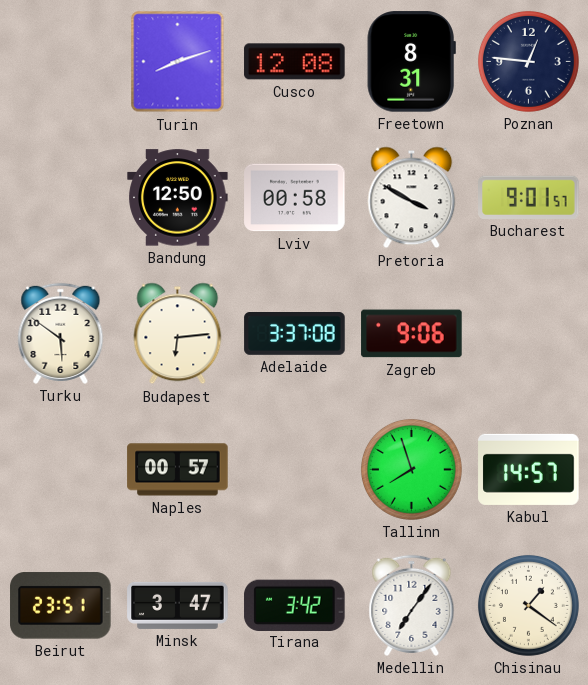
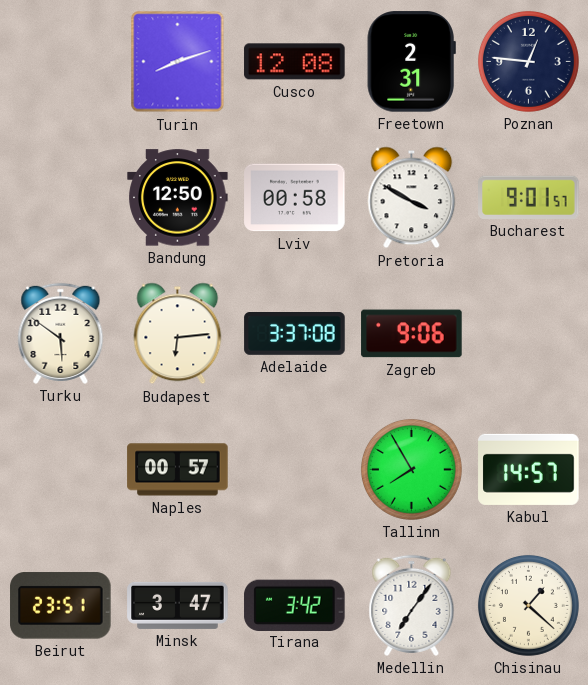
Freetown: 8:31 -> 2:31
Tallinn: 7:57 -> 7:55
Chisinau: 1:21 -> 1:22
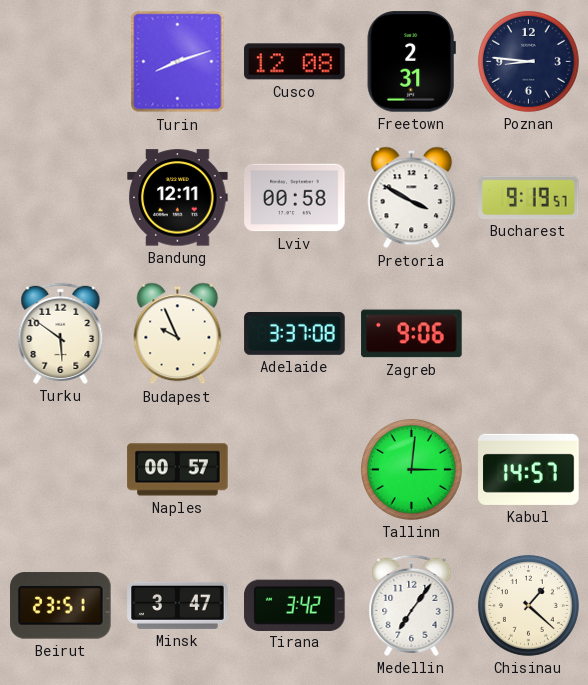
Poznan: 12:46 -> 8:46
Bandung: 12:50 -> 12:11
Bucharest: 9:01 -> 9:19
Budapest: 6:14 -> 9:56
Tallinn: 7:55 -> 3:01
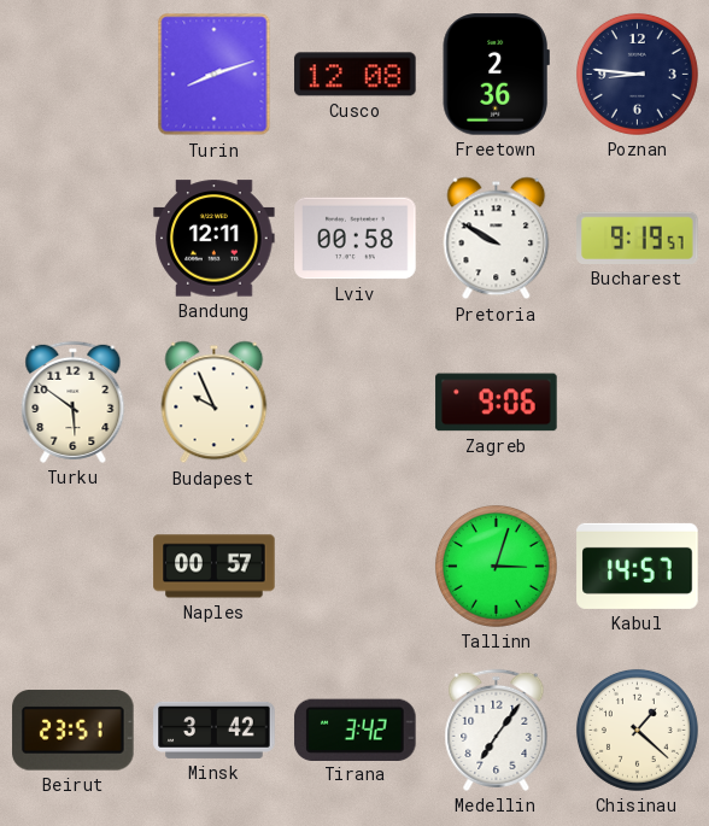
Freetown: 2:31 -> 2:36
Pretoria: 3:50 -> 9:50
Adelaide: 3:37 -> none
Tallinn: 3:01 -> 3:03
Minsk: 3:47 -> 3:42
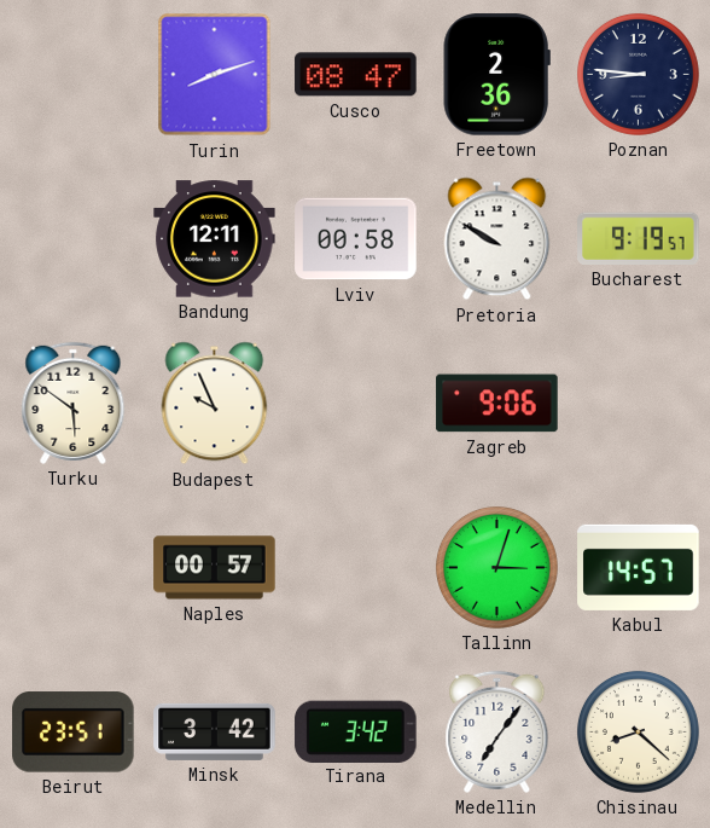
Cusco: 12:08 -> 08:47
Chisinau: 1:22 -> 8:22
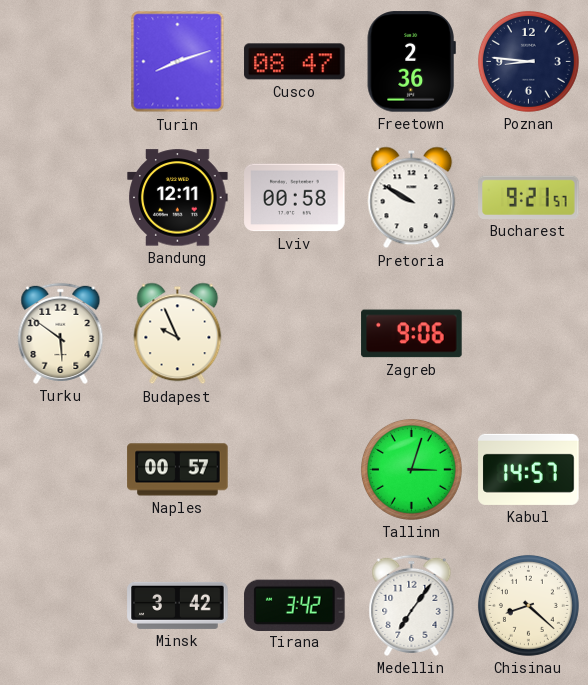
Bucharest: 9:19 -> 9:21
Beirut: 23:51 -> none
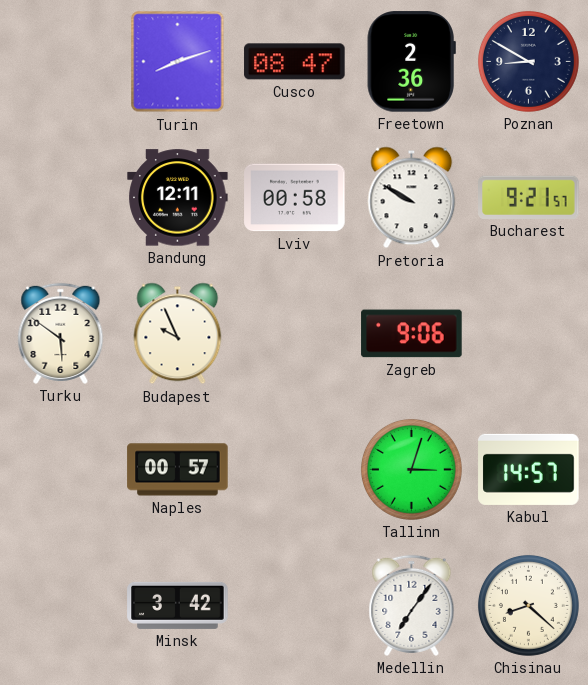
Poznan: 8:46 -> 8:50
Tirana: 3:42 -> none
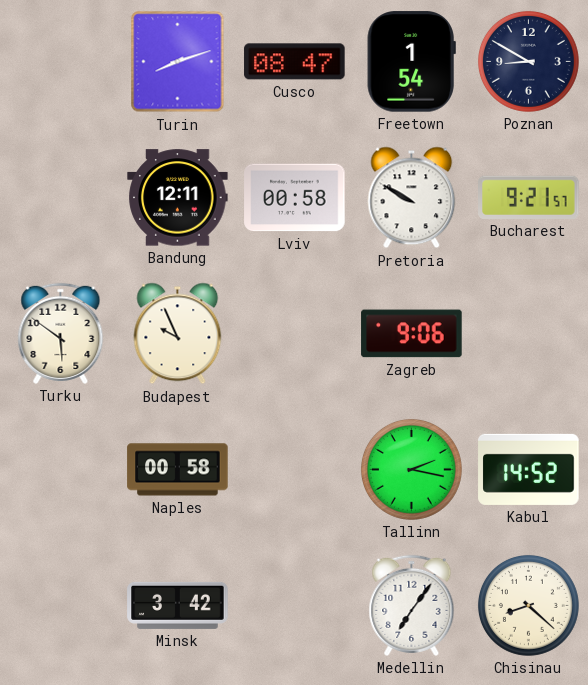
Freetown: 2:36 -> 1:54
Naples: 00:57 -> 00:58
Tallinn: 3:03 -> 2:17
Kabul: 14:57 -> 14:52
